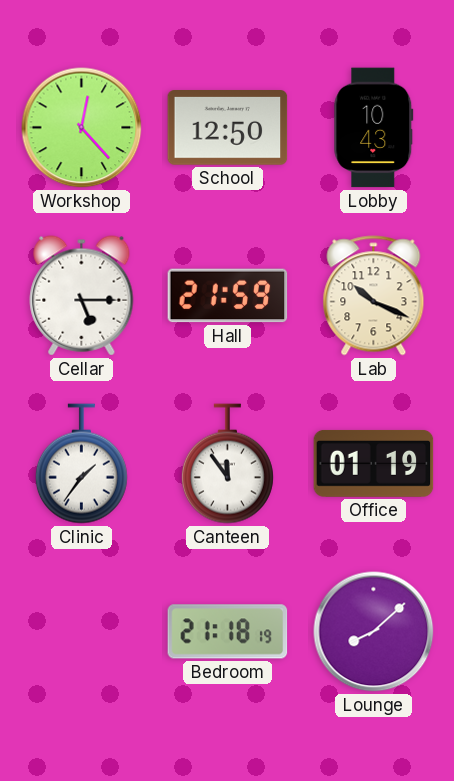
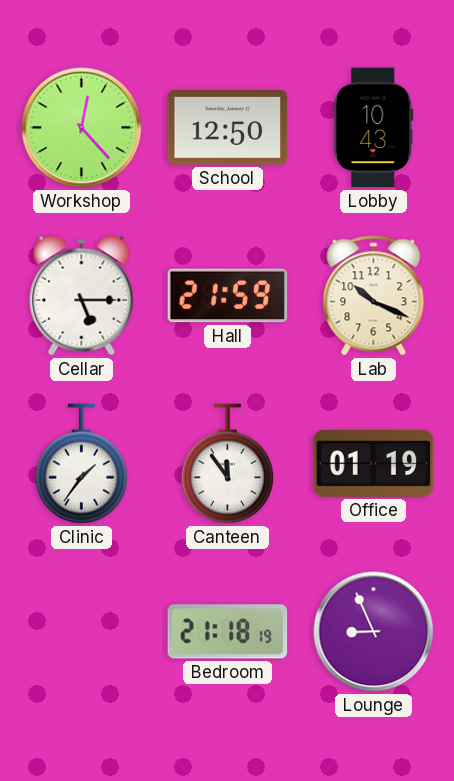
Lounge: 8:08 -> 8:56
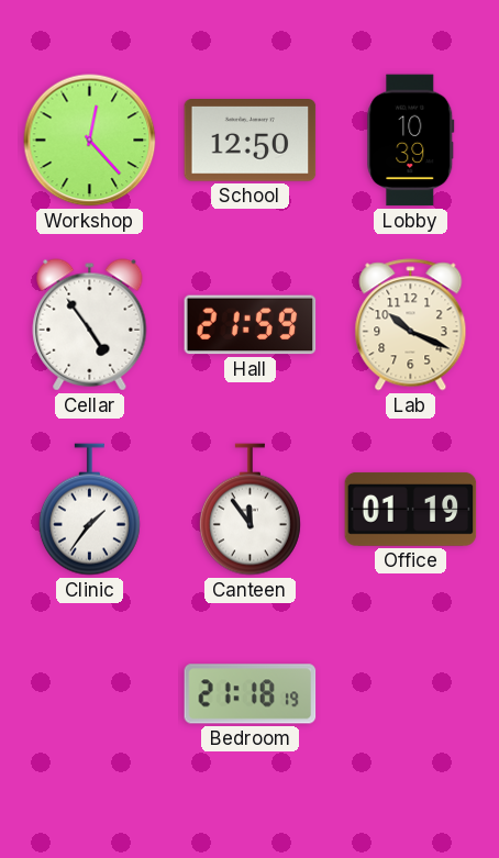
Lobby: 10:43 -> 10:39
Cellar: 5:15 -> 4:54
Lounge: 8:56 -> none
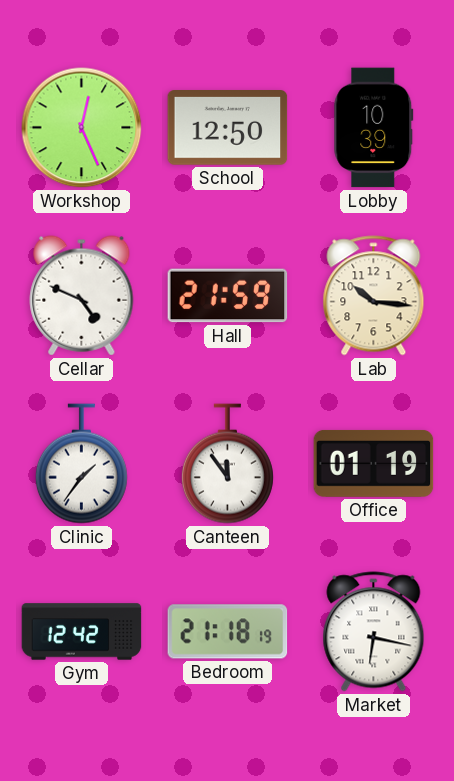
Workshop: 12:23 -> 12:26
Cellar: 4:54 -> 4:49
Lab: 10:19 -> 10:16
Gym: none -> 12:42
Market: none -> 6:17
